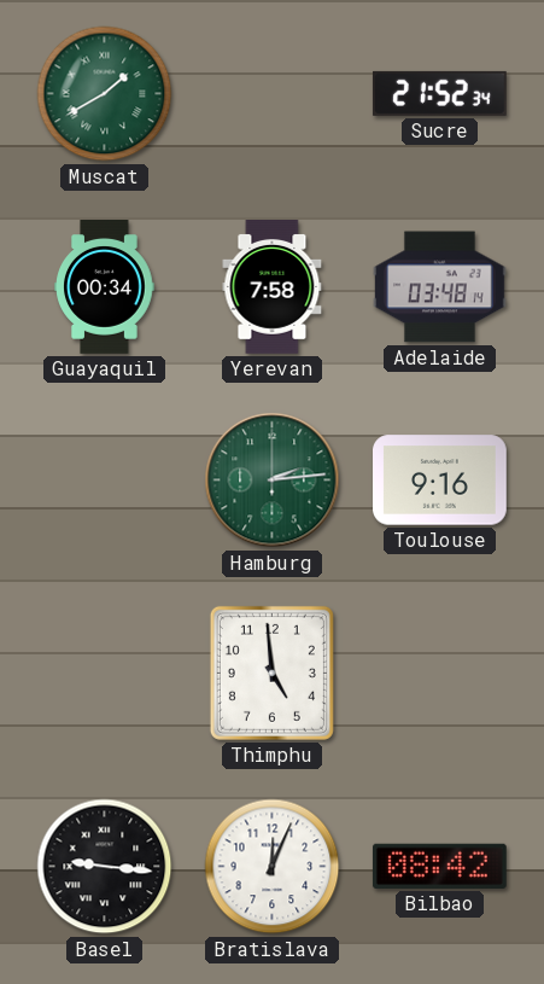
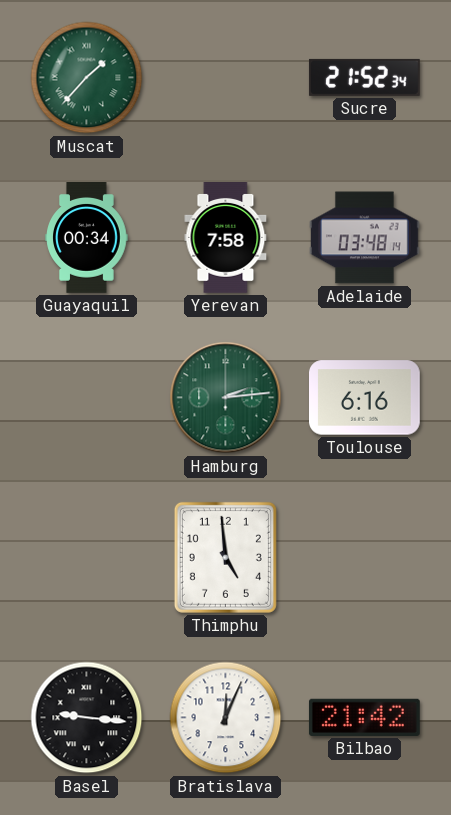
Muscat: 1:40 -> 1:37
Toulouse: 9:16 -> 6:16
Bilbao: 08:42 -> 21:42
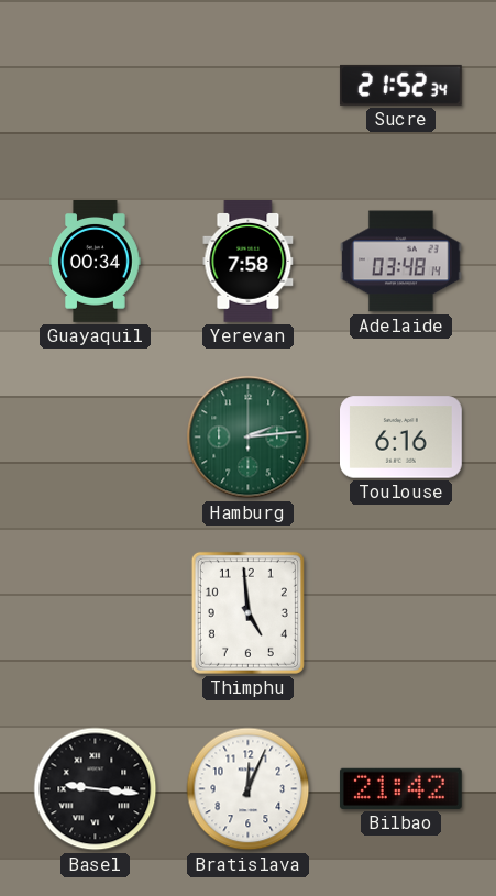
Muscat: 1:37 -> none
